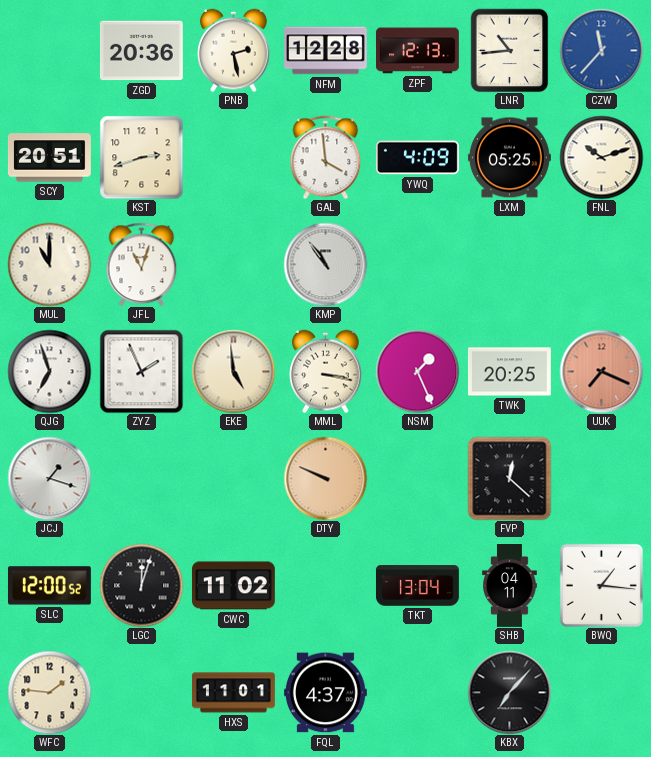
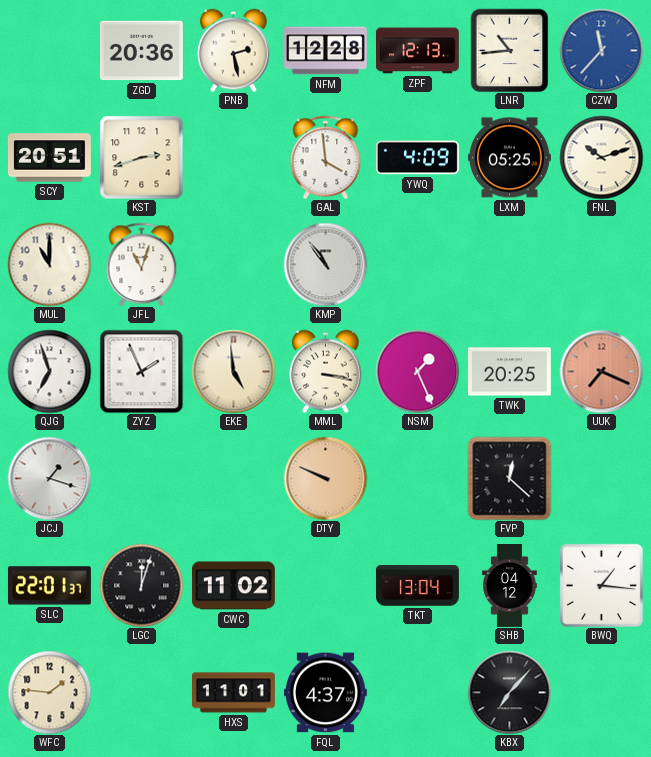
SLC: 12:00 -> 22:01
SHB: 04:11 -> 04:12
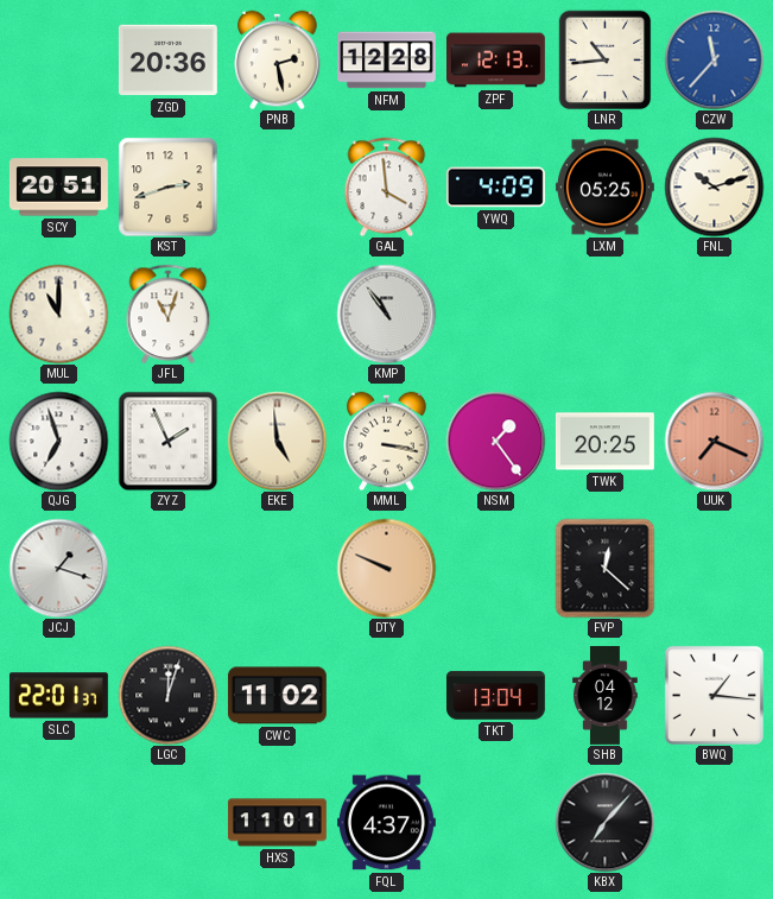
NSM: 1:26 -> 1:24
WFC: 1:46 -> none
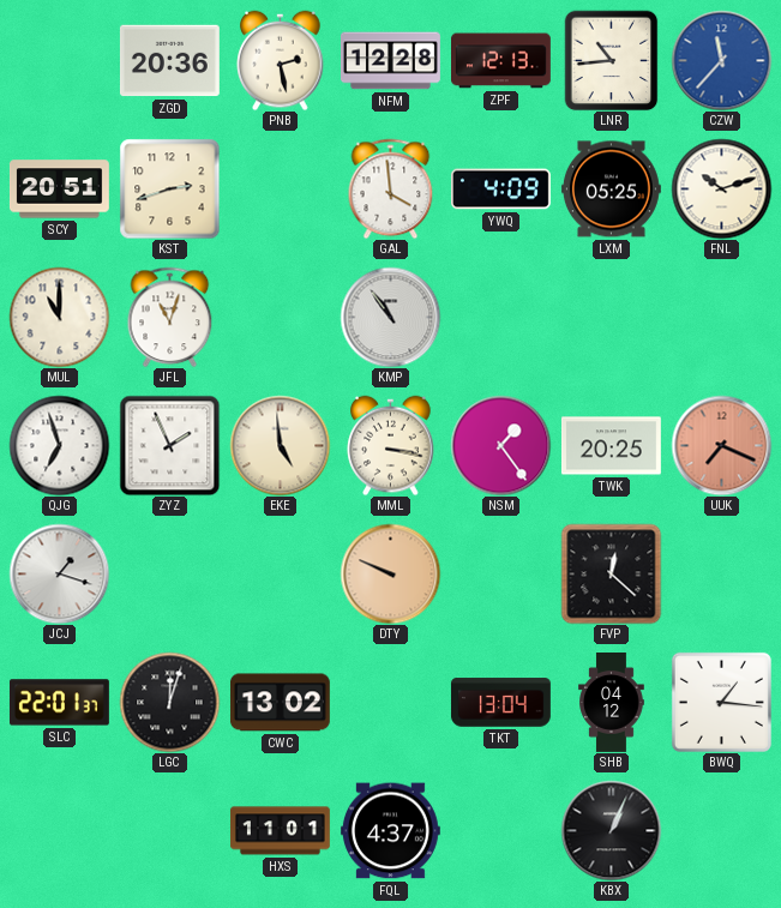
CWC: 11:02 -> 13:02
KBX: 7:07 -> 1:04
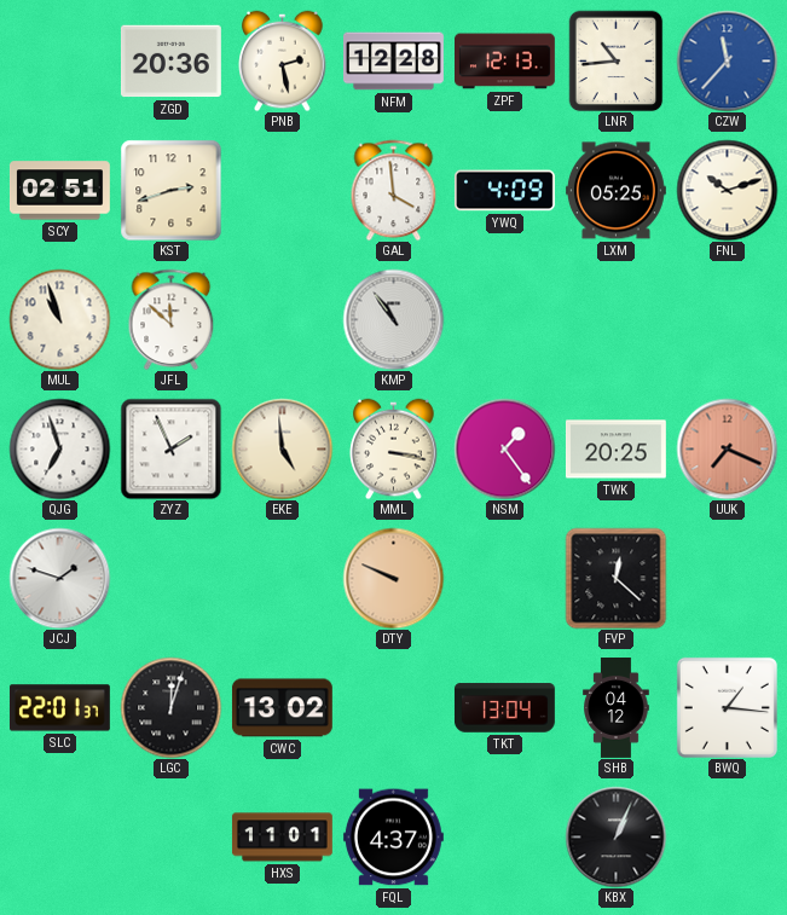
SCY: 20:51 -> 02:51
MUL: 11:00 -> 10:57
JFL: 11:03 -> 11:52
JCJ: 1:18 -> 1:48
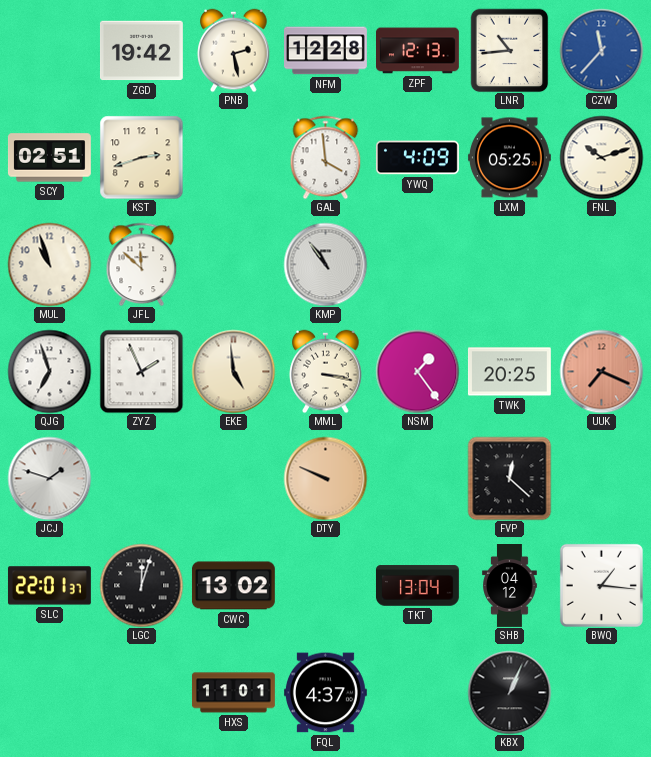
ZGD: 20:36 -> 19:42
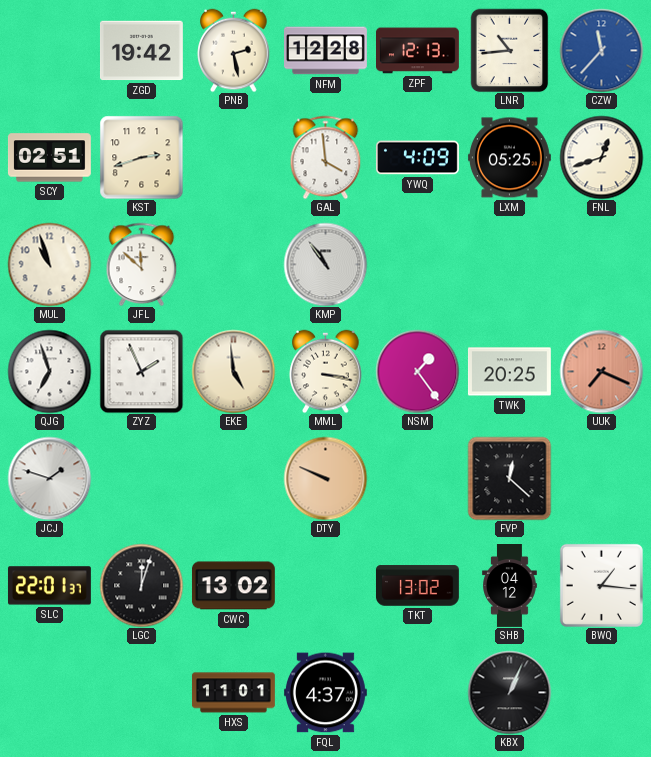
FNL: 10:12 -> 12:42
TKT: 13:04 -> 13:02
